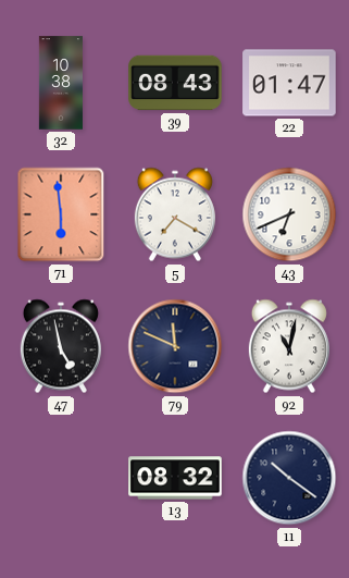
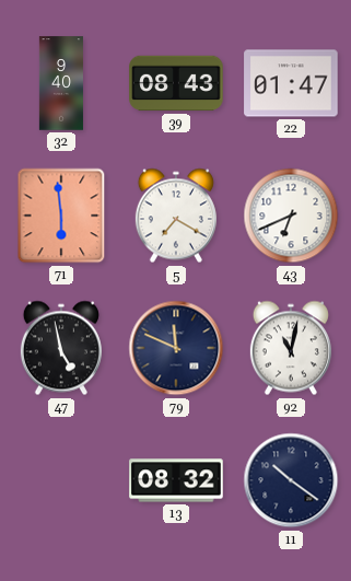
32: 10:38 -> 9:40
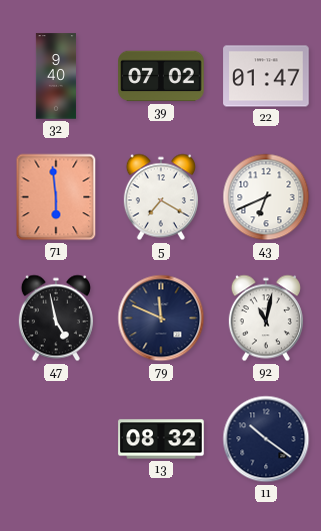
39: 08:43 -> 07:02
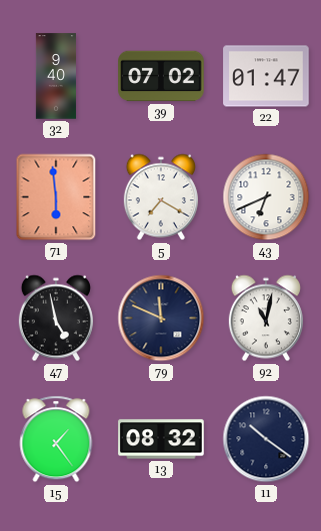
15: none -> 1:24
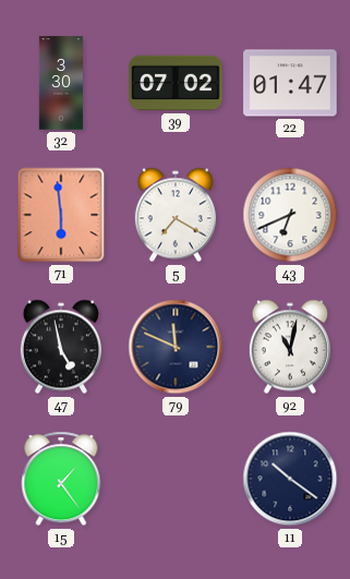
32: 9:40 -> 3:30
13: 08:32 -> none
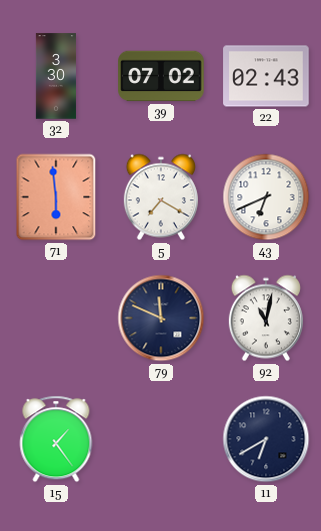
22: 01:47 -> 02:43
47: 4:58 -> none
11: 10:21 -> 6:40
